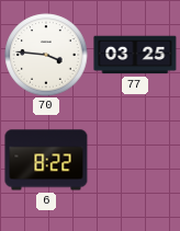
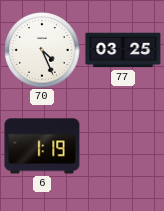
70: 3:46 -> 4:26
6: 8:22 -> 1:19
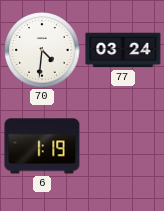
70: 4:26 -> 4:31
77: 03:25 -> 03:24
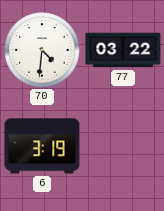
77: 03:24 -> 03:22
6: 1:19 -> 3:19
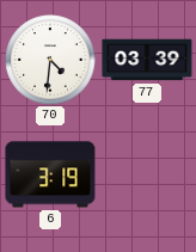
77: 03:22 -> 03:39
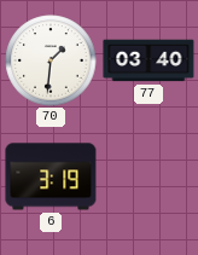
70: 4:31 -> 1:31
77: 03:39 -> 03:40
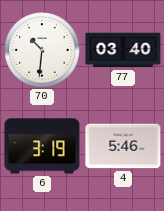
70: 1:31 -> 10:31
4: none -> 5:46
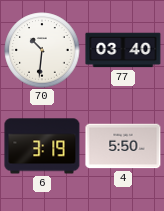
4: 5:46 -> 5:50
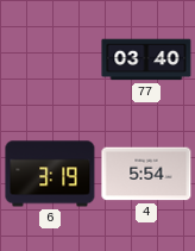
70: 10:31 -> none
4: 5:50 -> 5:54
